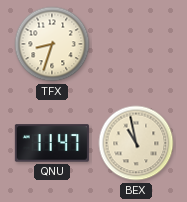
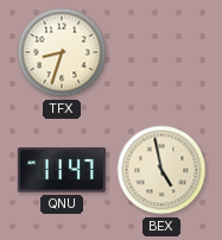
BEX: 10:58 -> 4:58
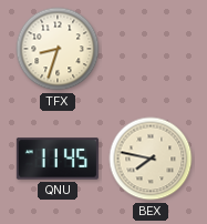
QNU: 11:47 -> 11:45
BEX: 4:58 -> 7:47
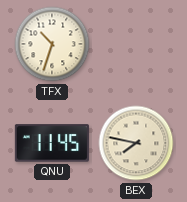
TFX: 8:33 -> 10:33
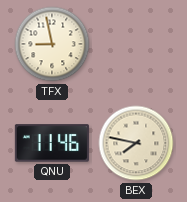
TFX: 10:33 -> 8:58
QNU: 11:45 -> 11:46
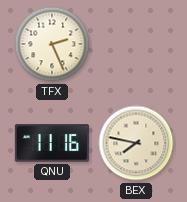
TFX: 8:58 -> 2:26
QNU: 11:46 -> 11:16
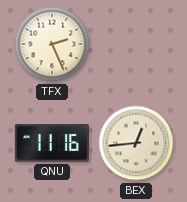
BEX: 7:47 -> 12:44
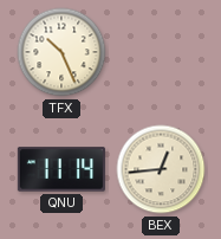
TFX: 2:26 -> 10:26
QNU: 11:16 -> 11:14
